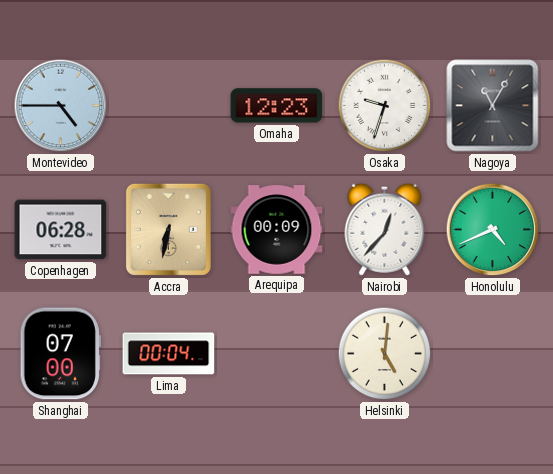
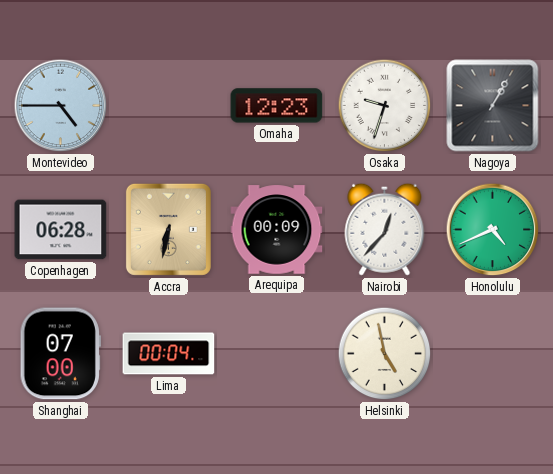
Nagoya: 11:05 -> 1:05
Helsinki: 5:01 -> 4:58
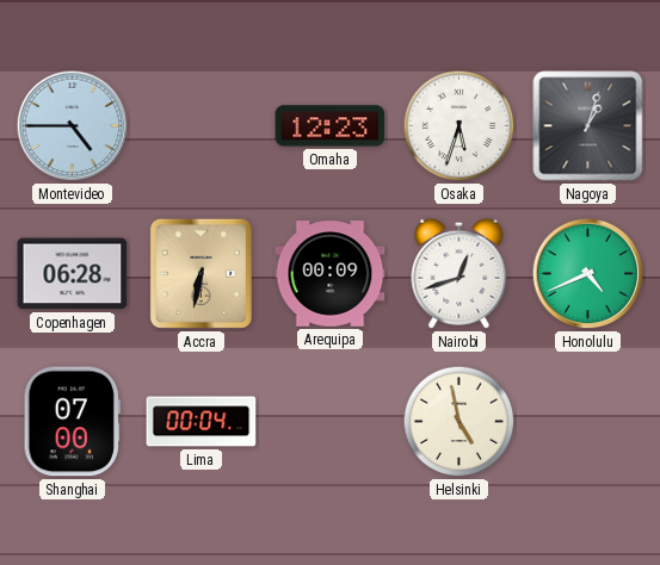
Osaka: 9:33 -> 5:33
Nagoya: 1:05 -> 1:03
Nairobi: 12:37 -> 12:42
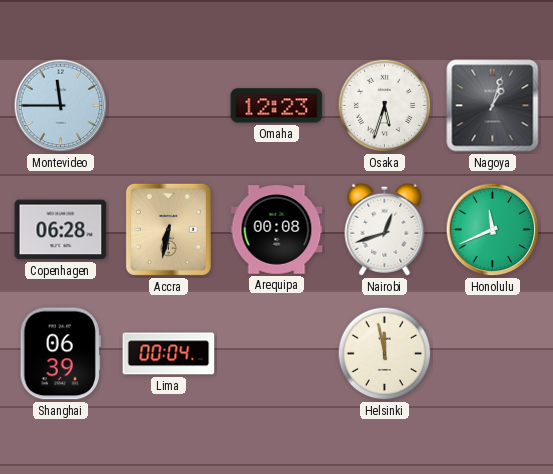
Montevideo: 4:45 -> 11:45
Arequipa: 00:09 -> 00:08
Honolulu: 4:41 -> 11:41
Shanghai: 07:00 -> 06:39
Helsinki: 4:58 -> 11:58
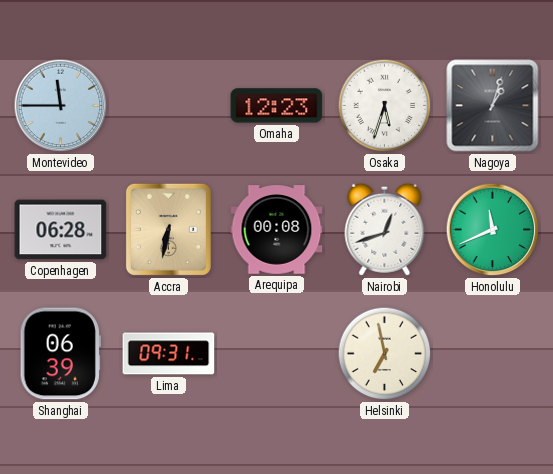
Lima: 00:04 -> 09:31
Helsinki: 11:58 -> 6:58
